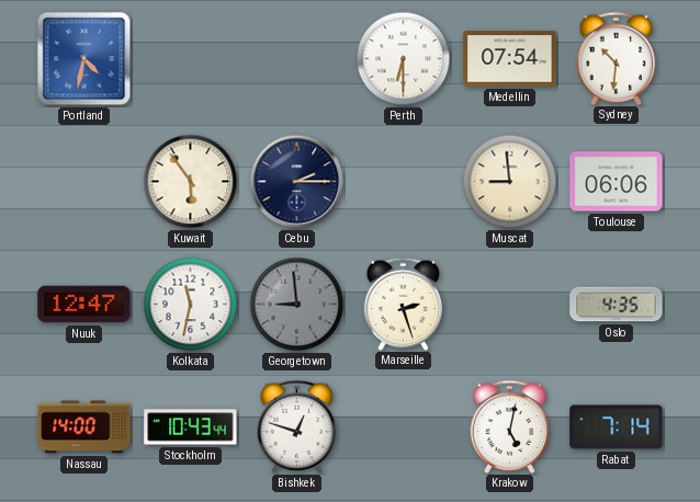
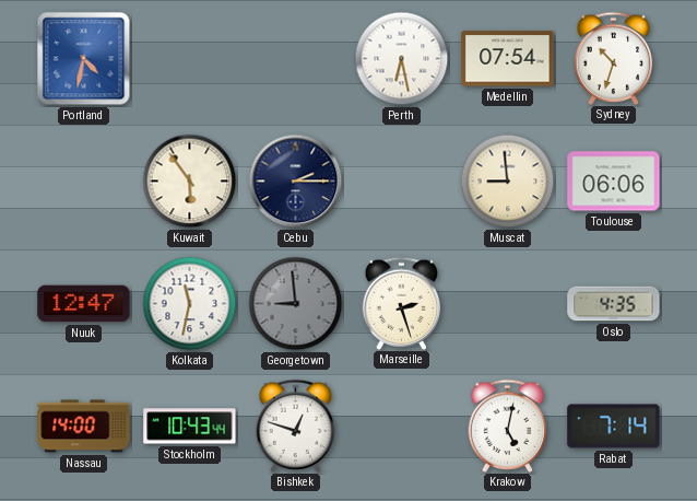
Perth: 6:30 -> 6:28
Sydney: 10:31 -> 10:33
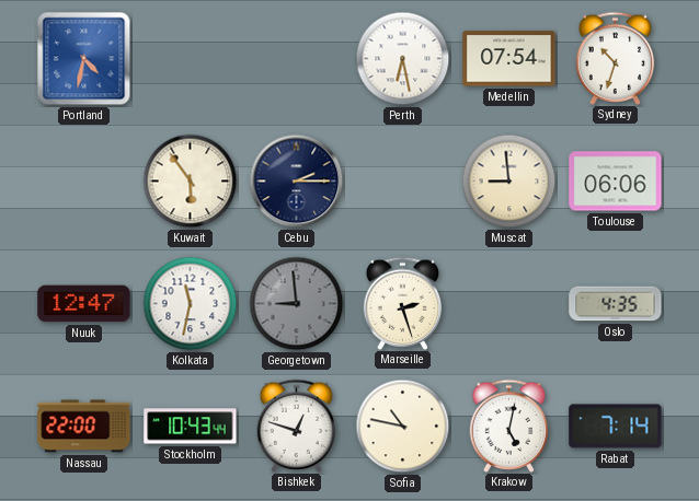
Nassau: 14:00 -> 22:00
Sofia: none -> 10:47
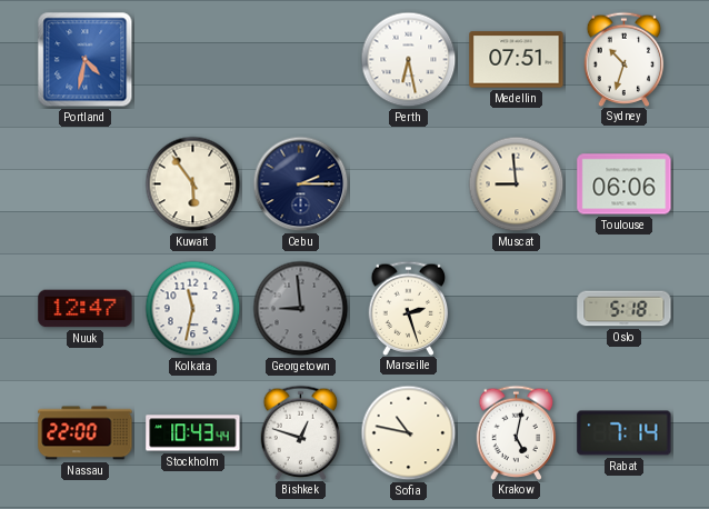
Medellin: 07:54 -> 07:51
Oslo: 4:35 -> 5:18
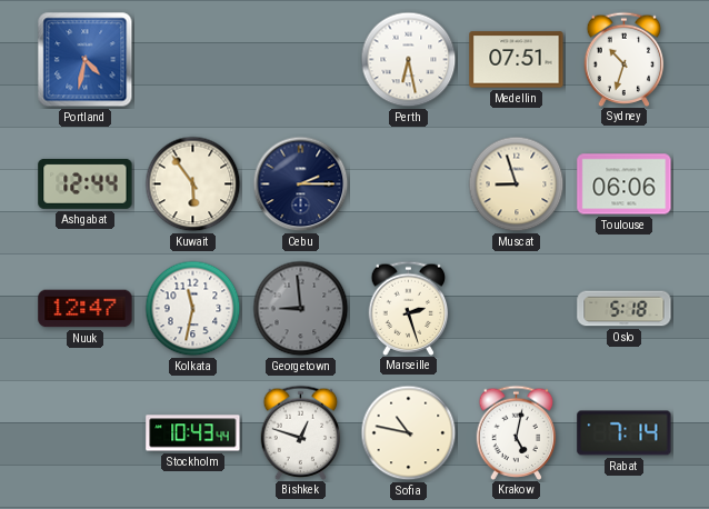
Ashgabat: none -> 12:44
Muscat: 8:59 -> 8:57
Nassau: 22:00 -> none
